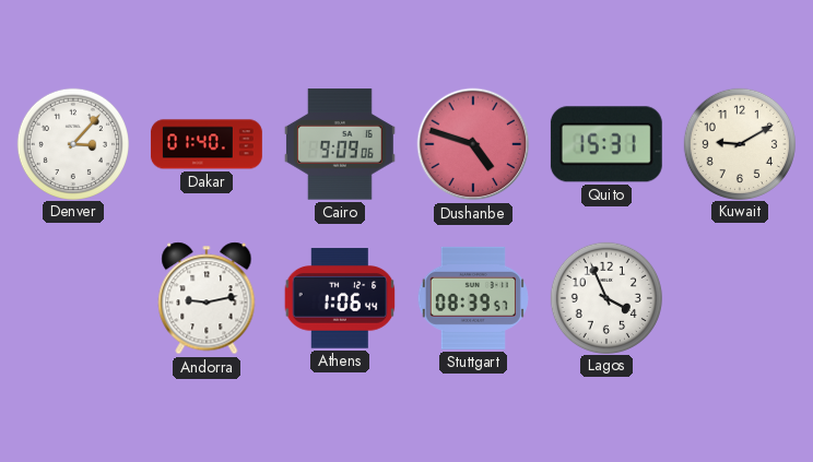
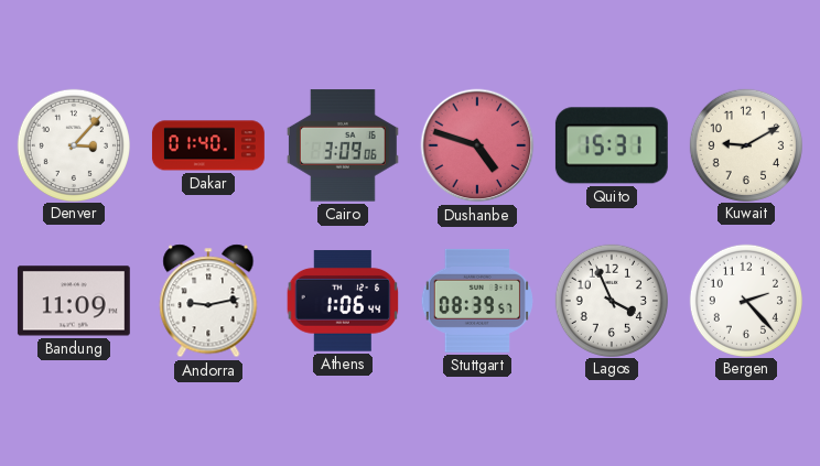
Cairo: 9:09 -> 3:09
Bandung: none -> 11:09
Bergen: none -> 2:23
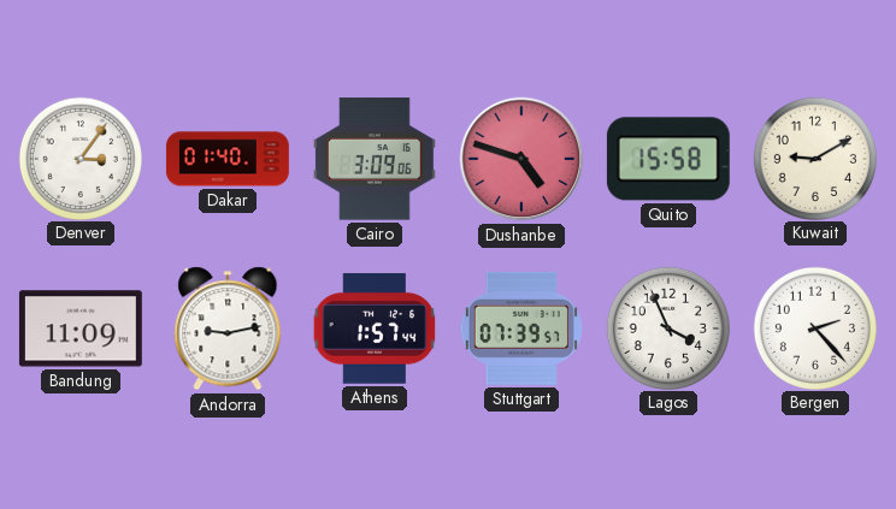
Denver: 3:07 -> 3:06
Quito: 15:31 -> 15:58
Athens: 1:06 -> 1:57
Stuttgart: 08:39 -> 07:39
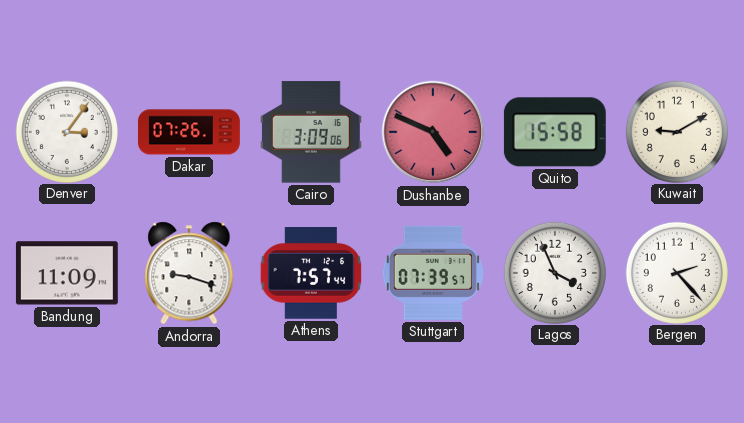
Dakar: 01:40 -> 07:26
Dushanbe: 4:48 -> 4:49
Andorra: 9:13 -> 9:18
Athens: 1:57 -> 7:57
